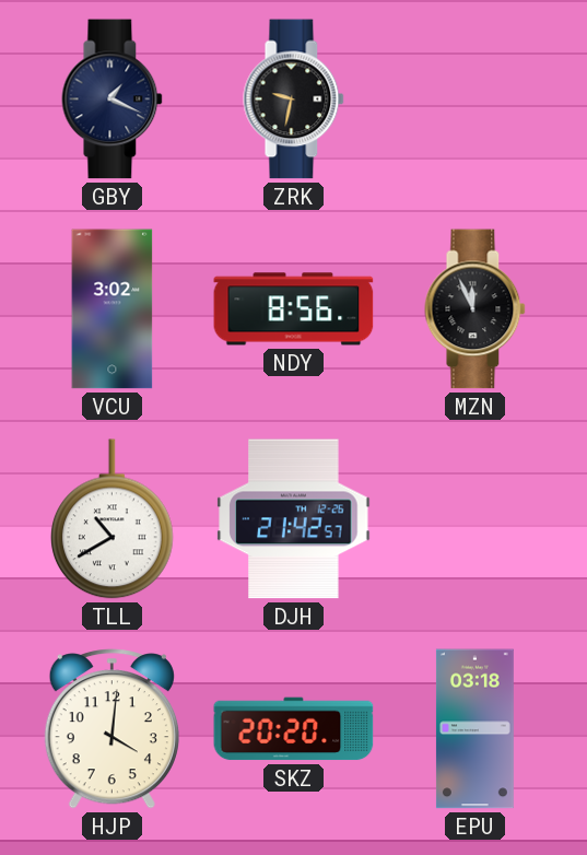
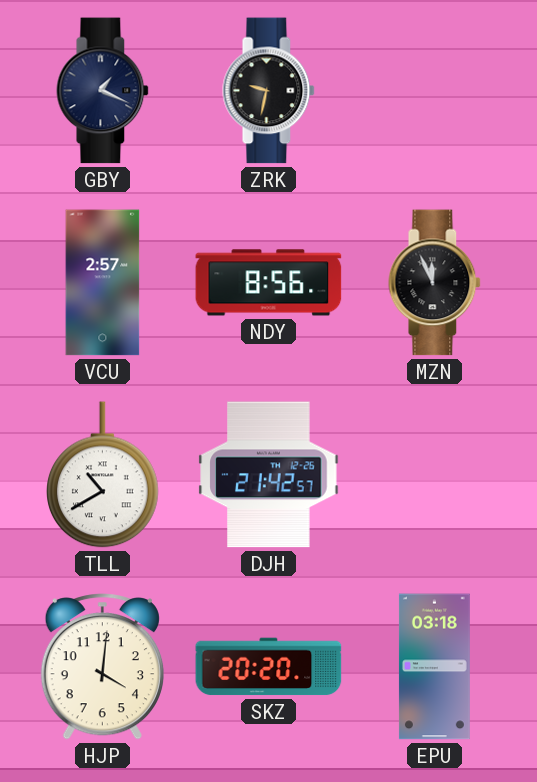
VCU: 3:02 -> 2:57
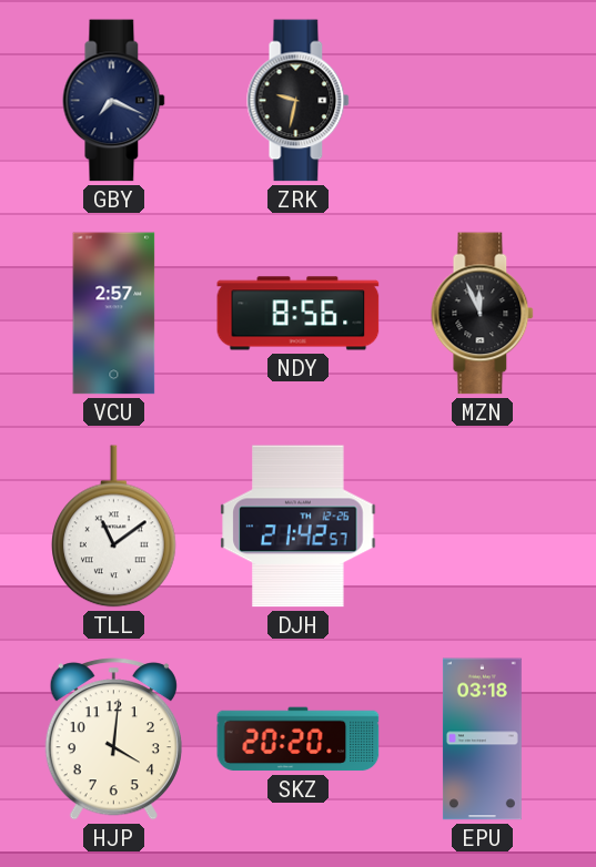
GBY: 1:19 -> 7:19
TLL: 10:40 -> 11:09
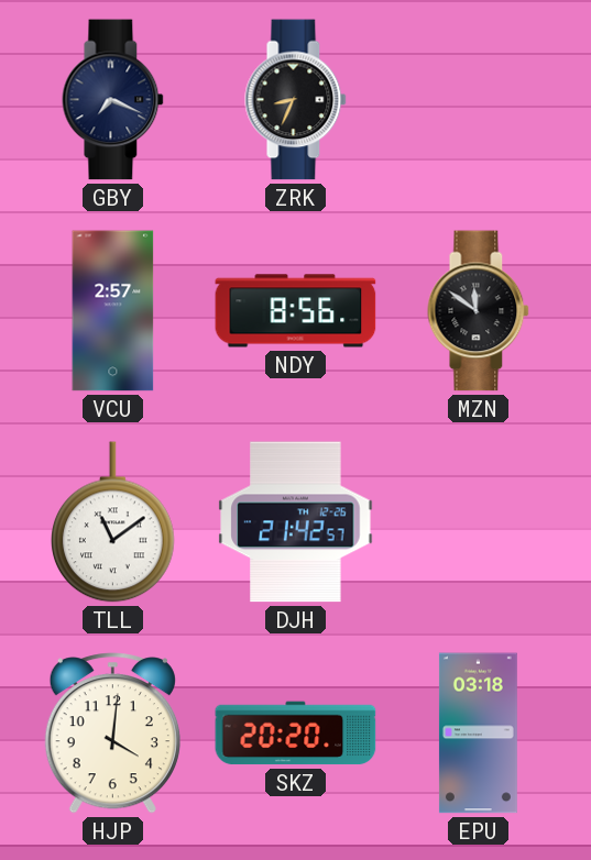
ZRK: 9:32 -> 8:34
MZN: 11:56 -> 11:51
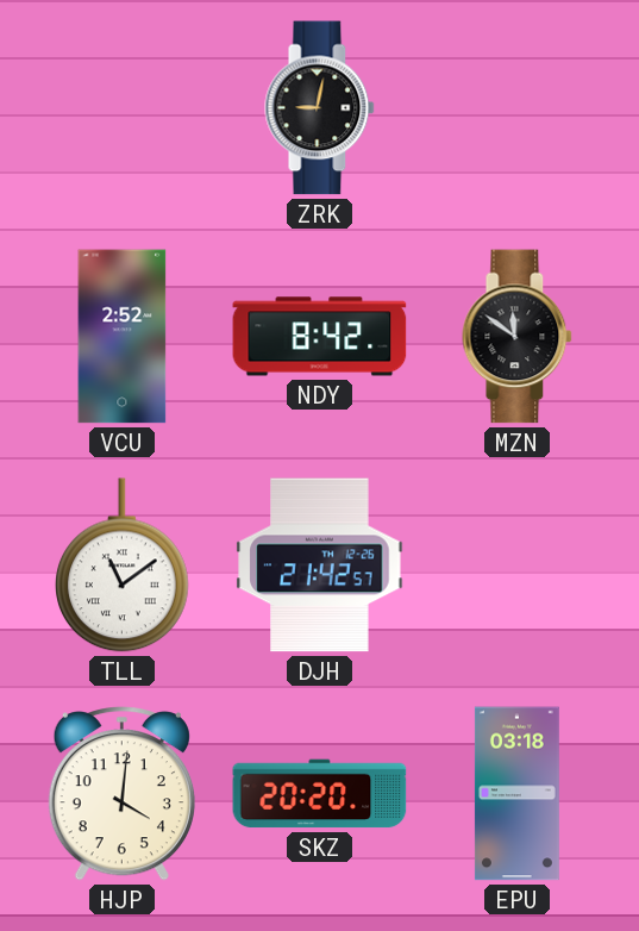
GBY: 7:19 -> none
ZRK: 8:34 -> 9:02
VCU: 2:57 -> 2:52
NDY: 8:56 -> 8:42
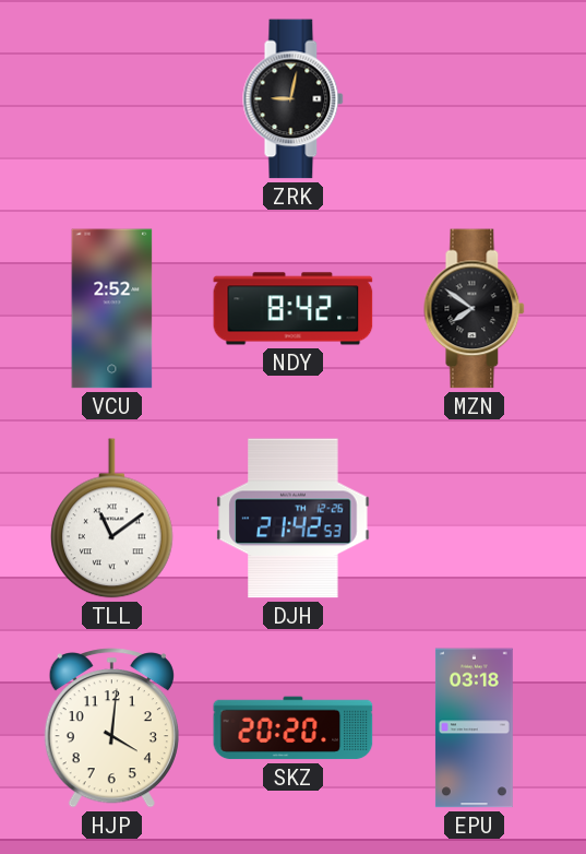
MZN: 11:51 -> 7:51
DJH: 21:42:57 -> 21:42:53
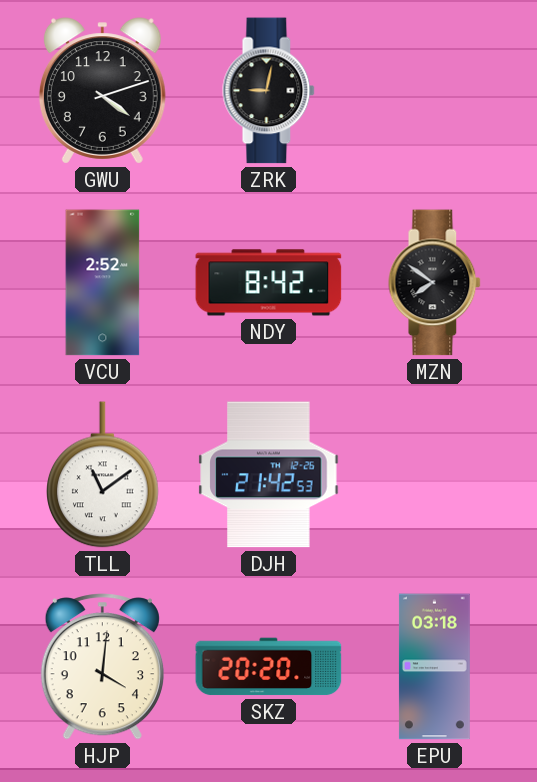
GWU: none -> 4:12
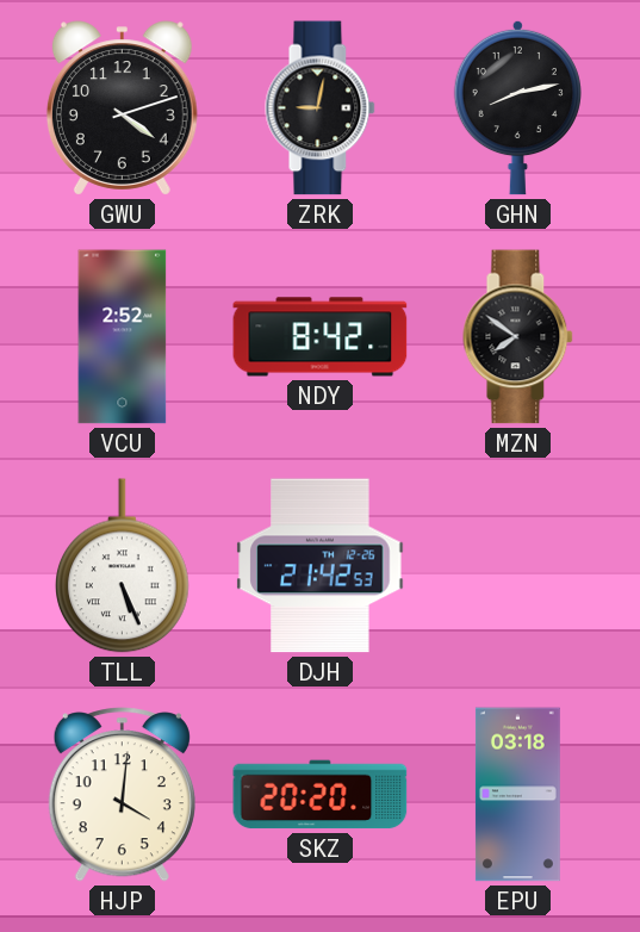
GHN: none -> 8:13
TLL: 11:09 -> 5:26
